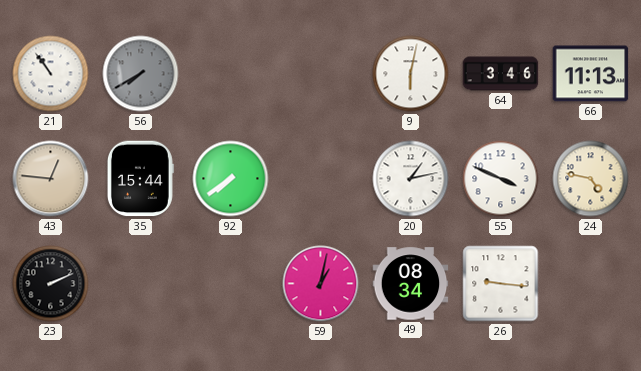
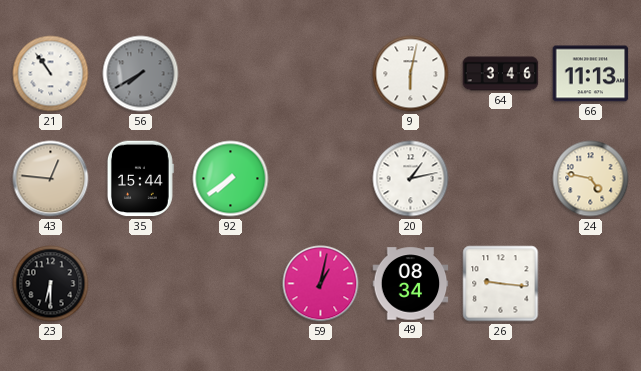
55: 3:49 -> none
23: 2:11 -> 6:30
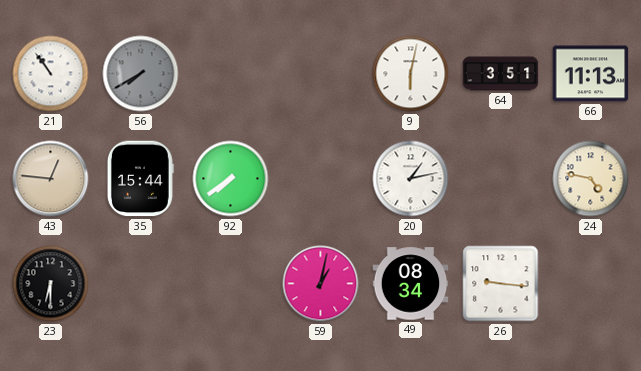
64: 3:46 -> 3:51
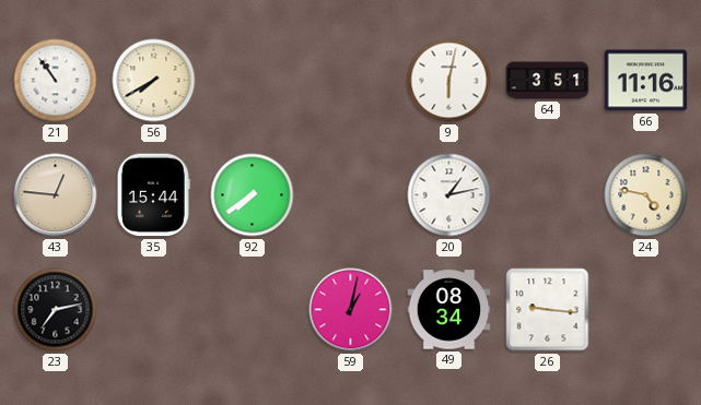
56 dial: grey -> cream
66: 11:13 -> 11:16
23: 6:30 -> 7:13
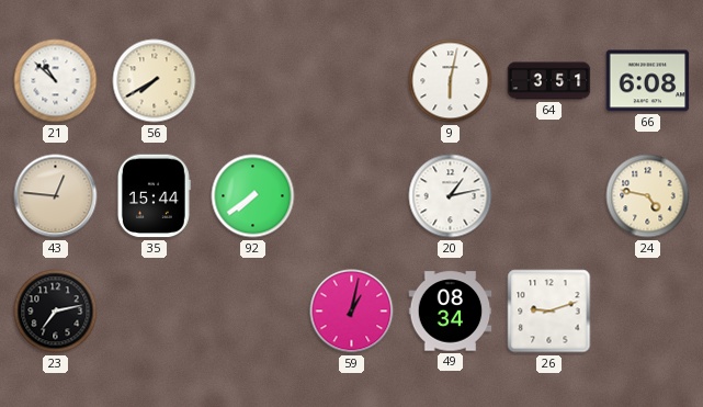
21: 10:54 -> 10:52
66: 11:16 -> 6:08
26: 9:16 -> 9:12
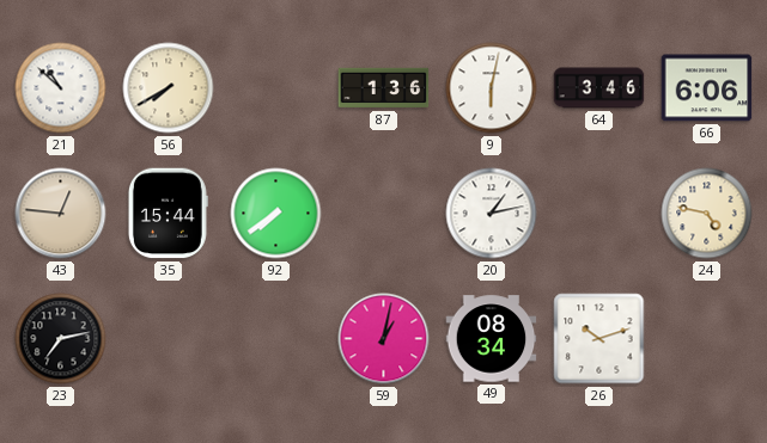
87: none -> 1:36
64: 3:51 -> 3:46
66: 6:08 -> 6:06
26: 9:12 -> 10:12
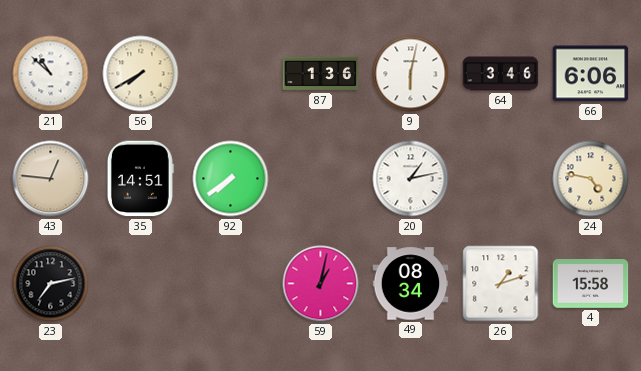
35: 15:44 -> 14:51
26: 10:12 -> 1:12
4: none -> 15:58
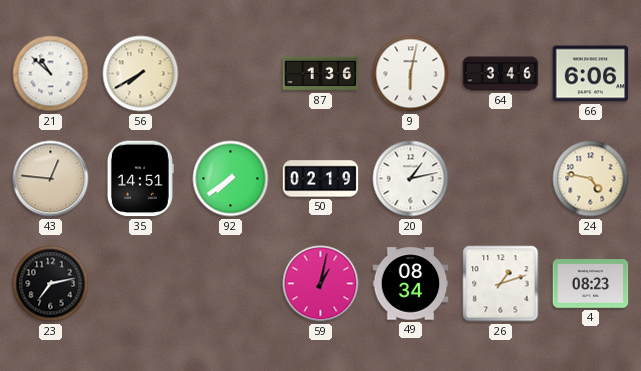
50: none -> 02:19
4: 15:58 -> 08:23
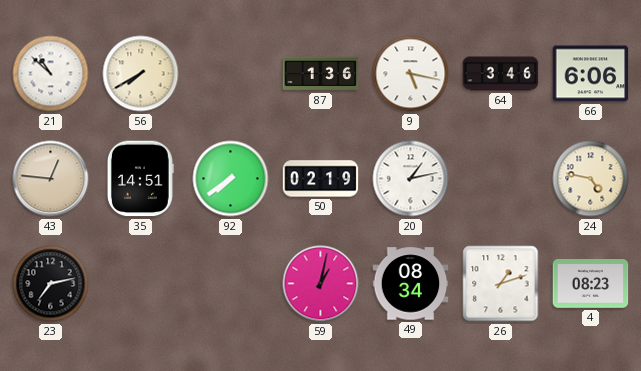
9: 6:02 -> 5:17
